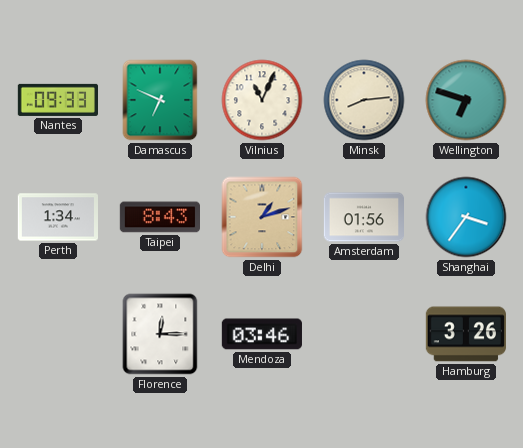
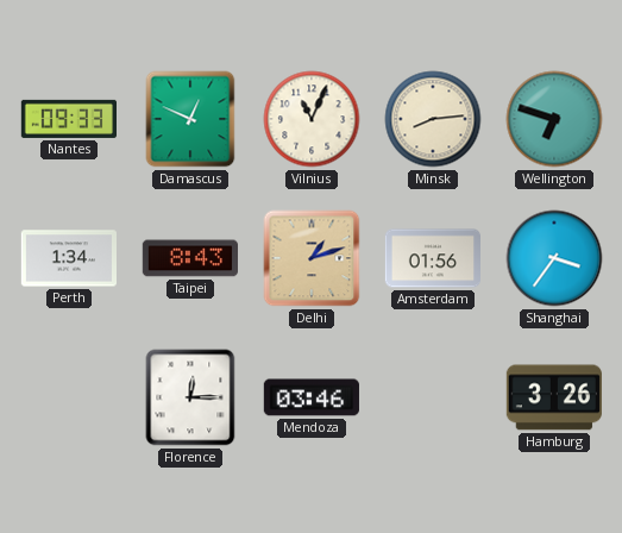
Damascus: 6:49 -> 12:49
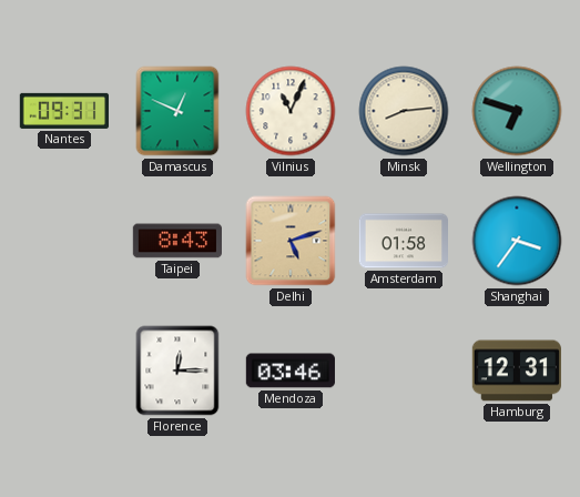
Nantes: 09:33 -> 09:31
Perth: 1:34 -> none
Delhi: 1:12 -> 5:12
Amsterdam: 01:56 -> 01:58
Hamburg: 3:26 -> 12:31
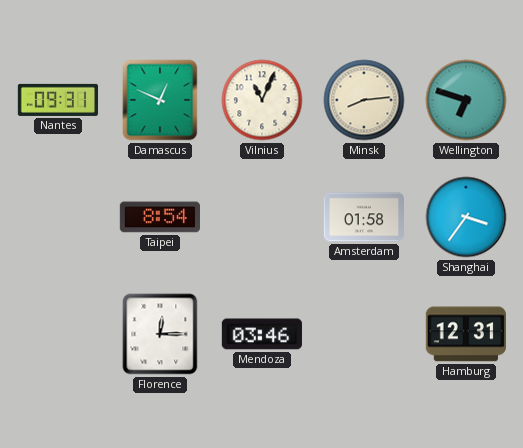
Taipei: 8:43 -> 8:54
Delhi: 5:12 -> none
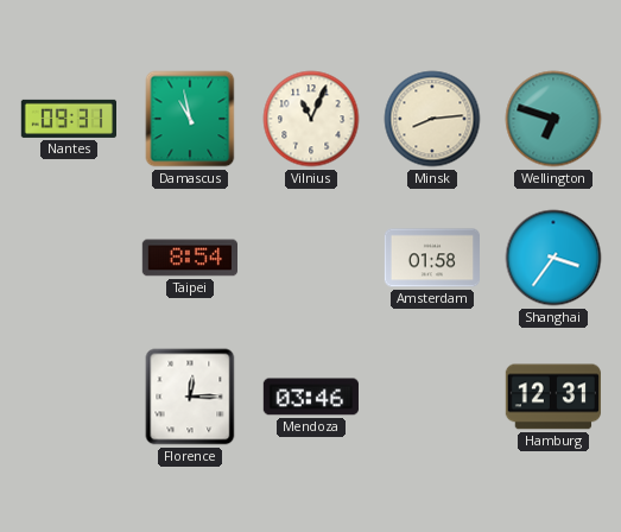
Damascus: 12:49 -> 10:58
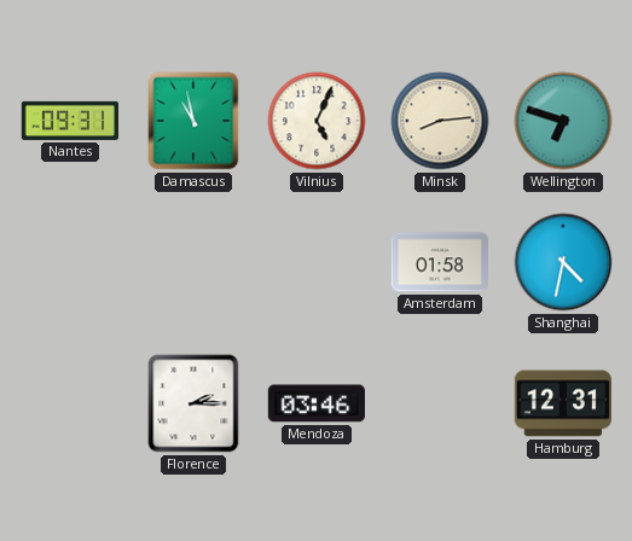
Vilnius: 11:04 -> 5:04
Taipei: 8:54 -> none
Shanghai: 3:36 -> 4:32
Florence: 12:15 -> 2:15
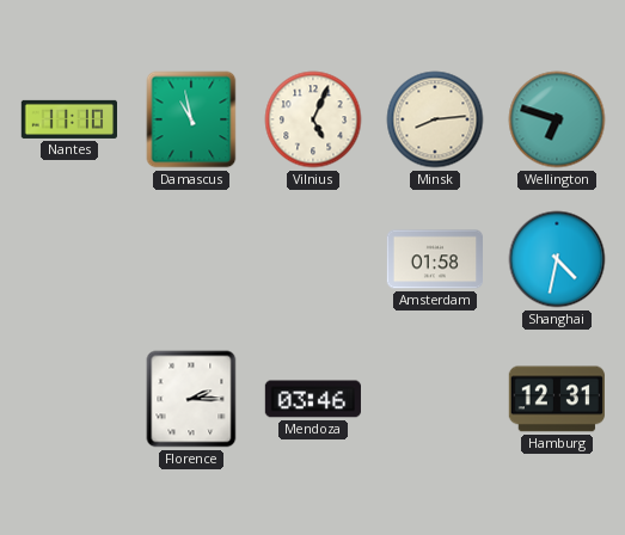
Nantes: 09:31 -> 11:10
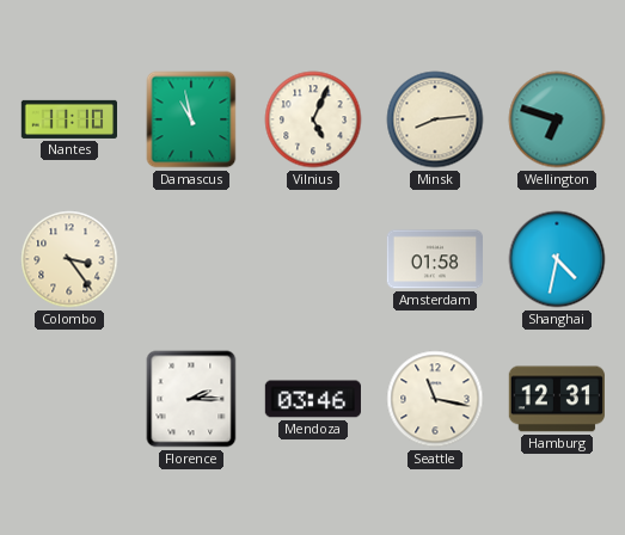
Colombo: none -> 3:24
Seattle: none -> 11:17
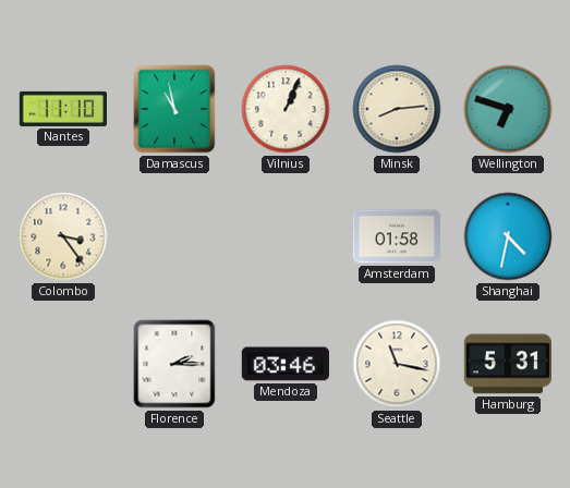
Vilnius: 5:04 -> 1:04
Hamburg: 12:31 -> 5:31
